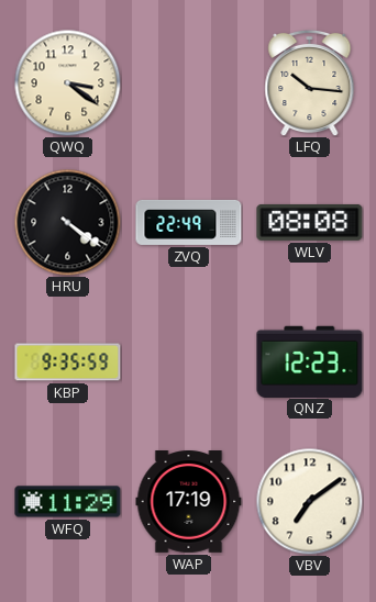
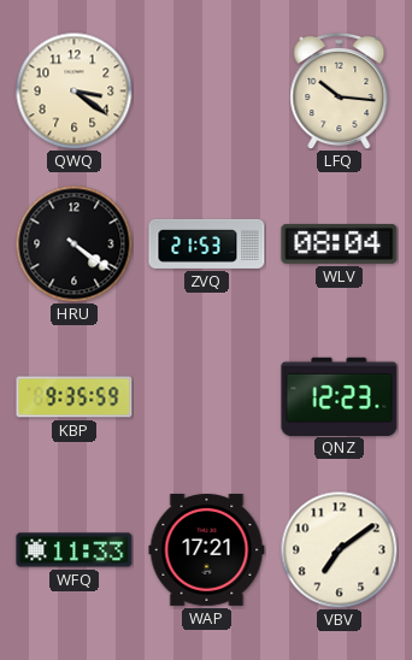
ZVQ: 22:49 -> 21:53
WLV: 08:08 -> 08:04
WFQ: 11:29 -> 11:33
WAP: 17:19 -> 17:21
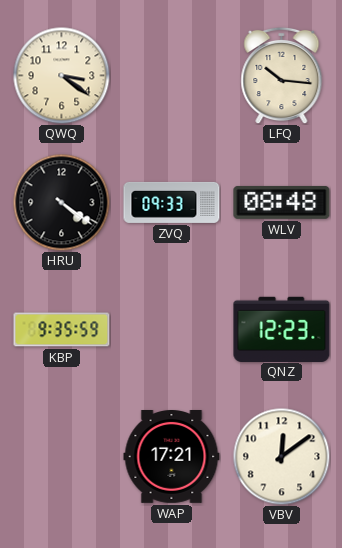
ZVQ: 21:53 -> 09:33
WLV: 08:04 -> 08:48
WFQ: 11:33 -> none
VBV: 7:09 -> 12:09
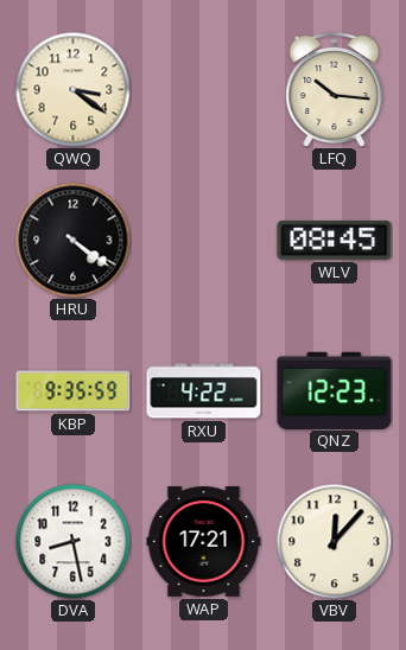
ZVQ: 09:33 -> none
WLV: 08:48 -> 08:45
RXU: none -> 4:22
DVA: none -> 8:28
VBV: 12:09 -> 12:07
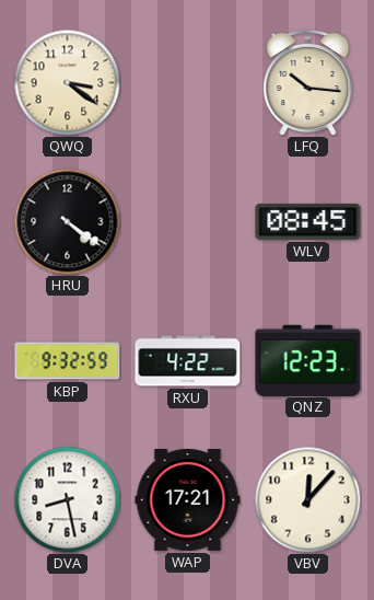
KBP: 9:35 -> 9:32
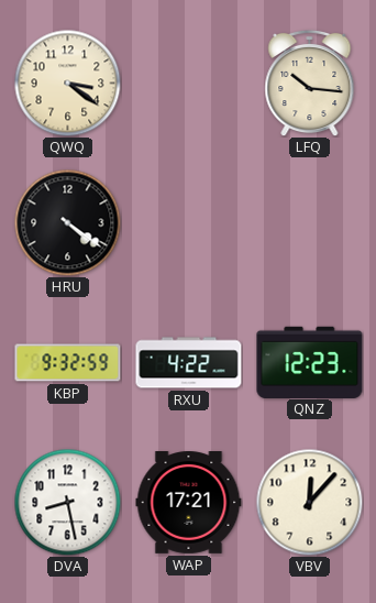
WLV: 08:45 -> none
